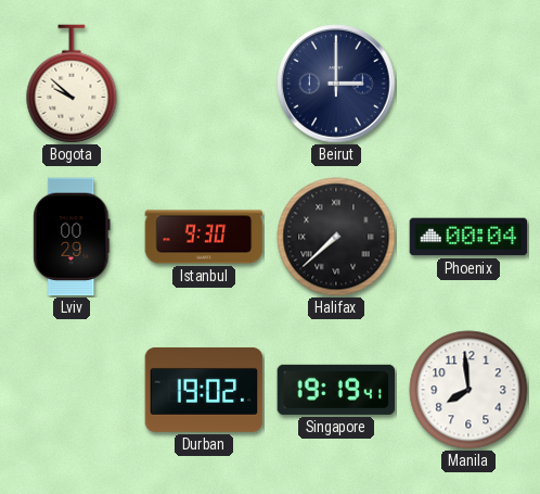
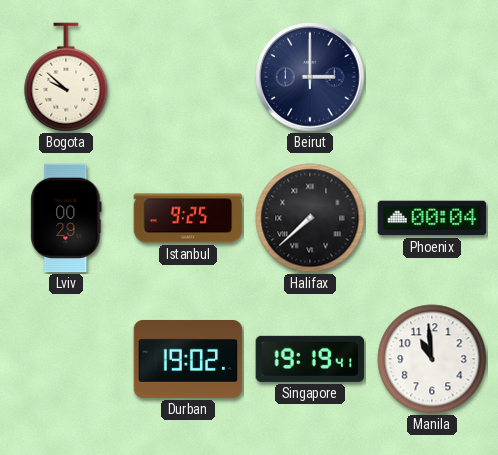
Istanbul: 9:30 -> 9:25
Manila: 7:59 -> 10:59
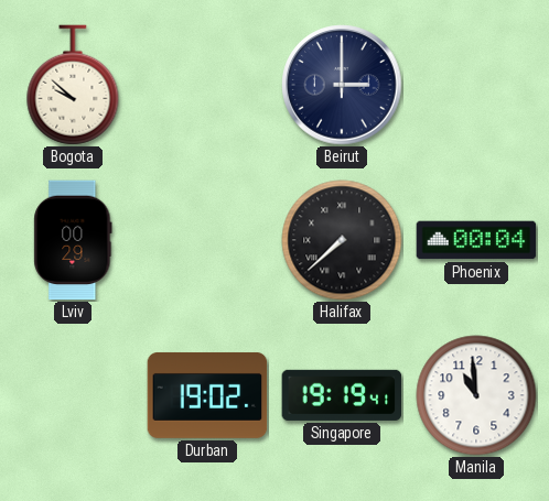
Istanbul: 9:25 -> none
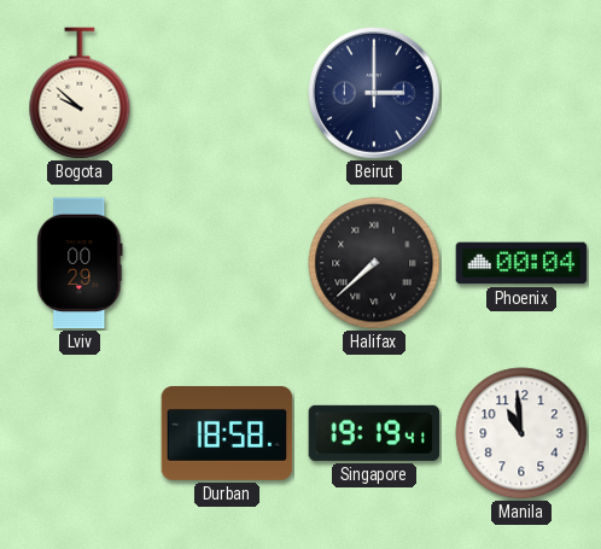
Durban: 19:02 -> 18:58
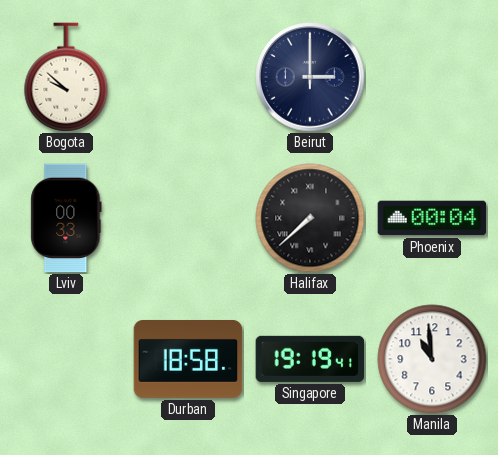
Lviv: 00:29 -> 00:33
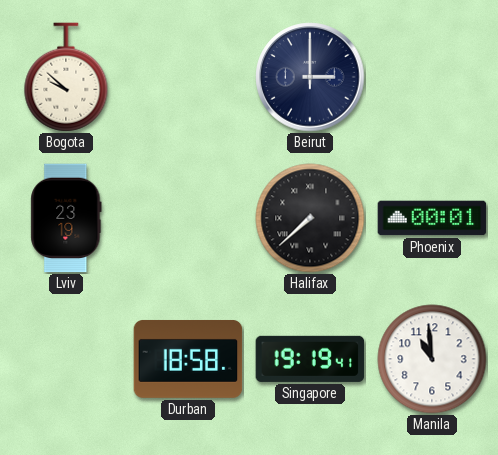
Lviv: 00:33 -> 23:19
Phoenix: 00:04 -> 00:01
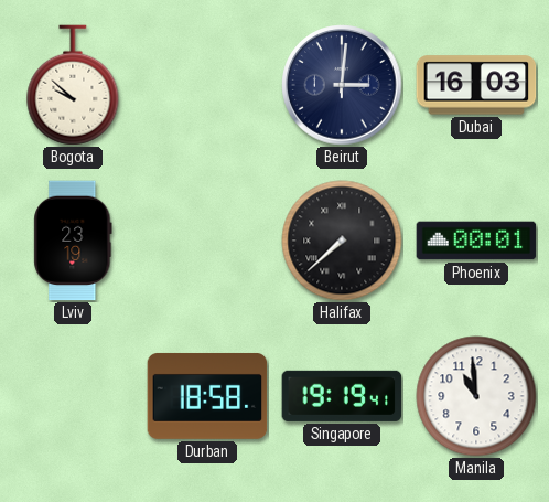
Beirut: 3:00 -> 3:01
Dubai: none -> 16:03
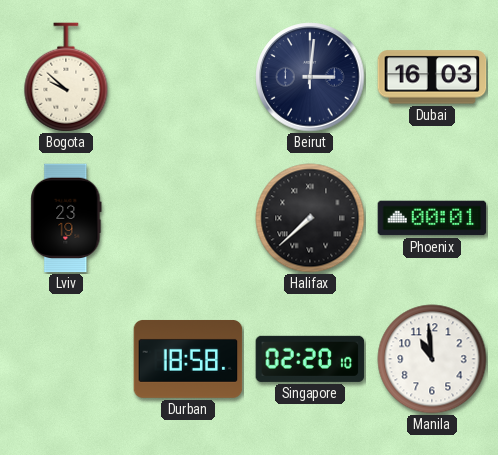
Singapore: 19:19 -> 02:20
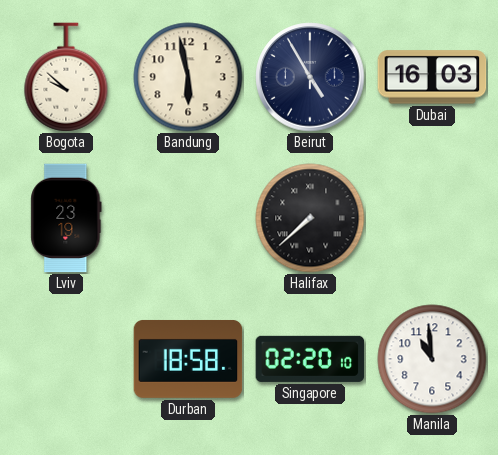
Bandung: none -> 5:58
Beirut: 3:01 -> 4:55
Phoenix: 00:01 -> none
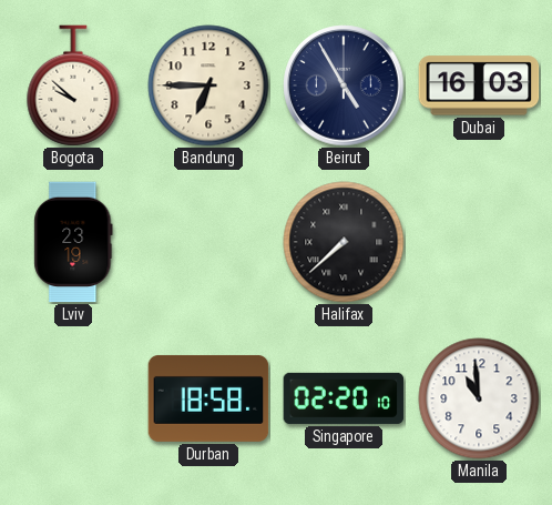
Bandung: 5:58 -> 6:45
